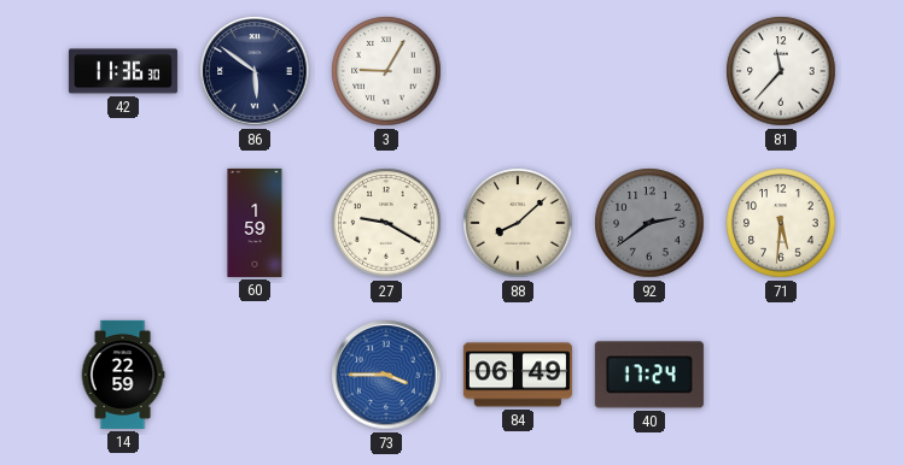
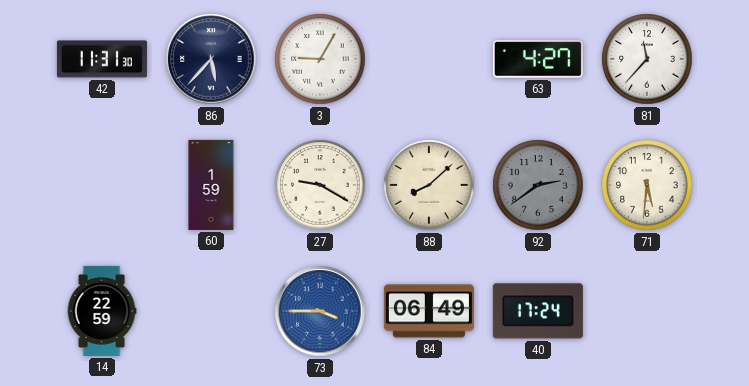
42: 11:36 -> 11:31
86: 5:51 -> 5:37
63: none -> 4:27
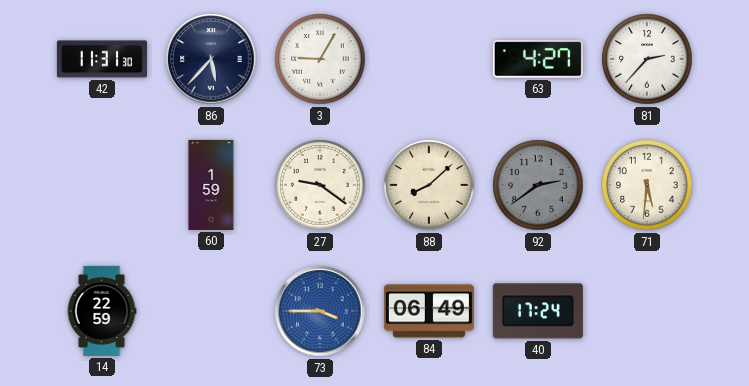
81: 11:37 -> 2:37
27: 9:20 -> 9:21
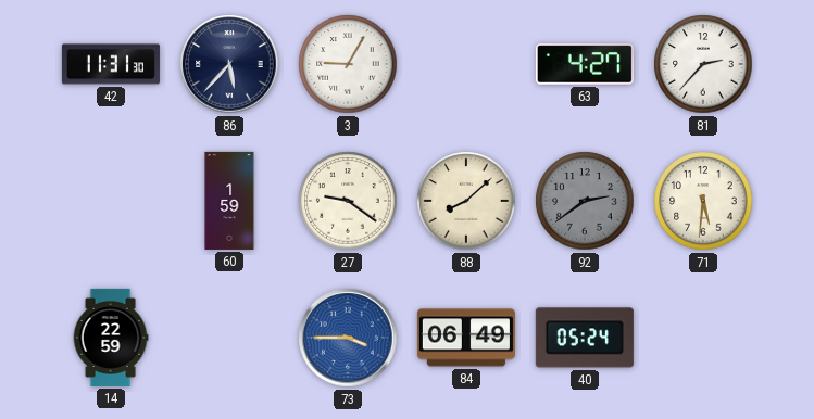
40: 17:24 -> 05:24
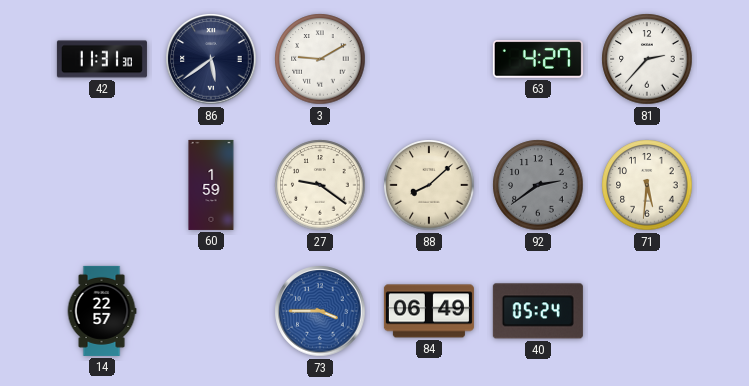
86: 5:37 -> 5:39
3: 9:05 -> 9:10
14: 22:59 -> 22:57
